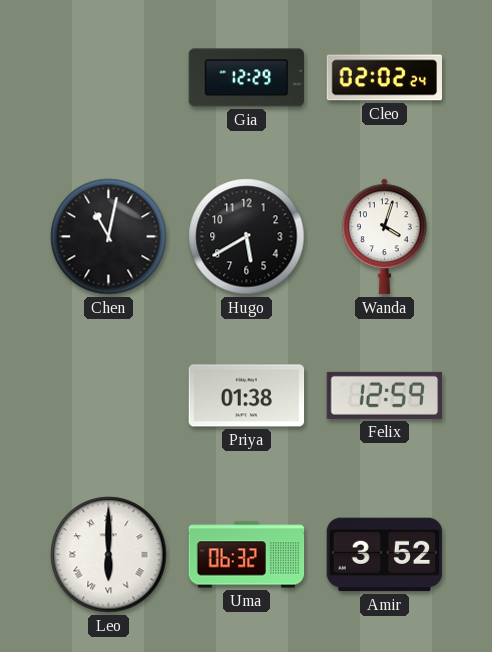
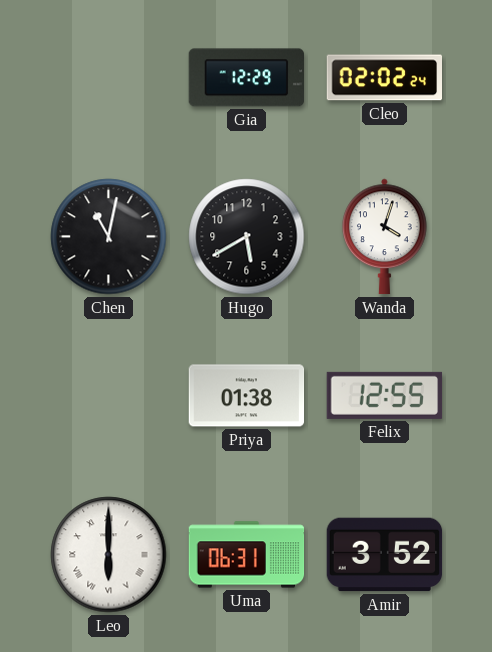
Felix: 12:59 -> 12:55
Uma: 06:32 -> 06:31
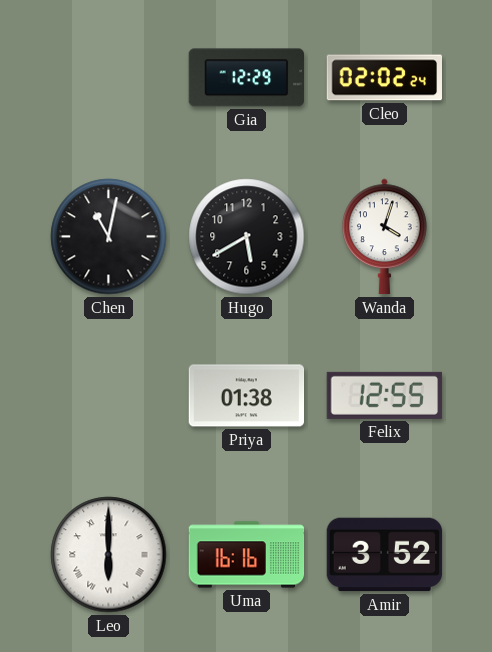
Uma: 06:31 -> 16:16
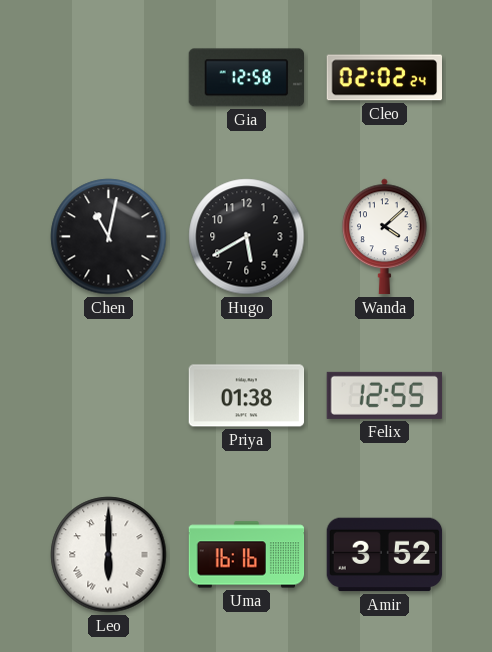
Gia: 12:29 -> 12:58
Wanda: 4:03 -> 4:08
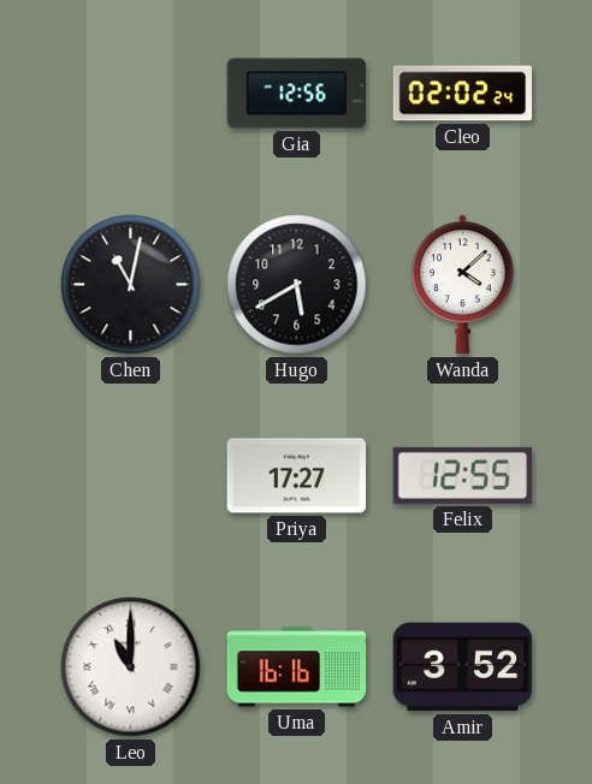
Gia: 12:58 -> 12:56
Priya: 01:38 -> 17:27
Leo: 6:00 -> 11:00
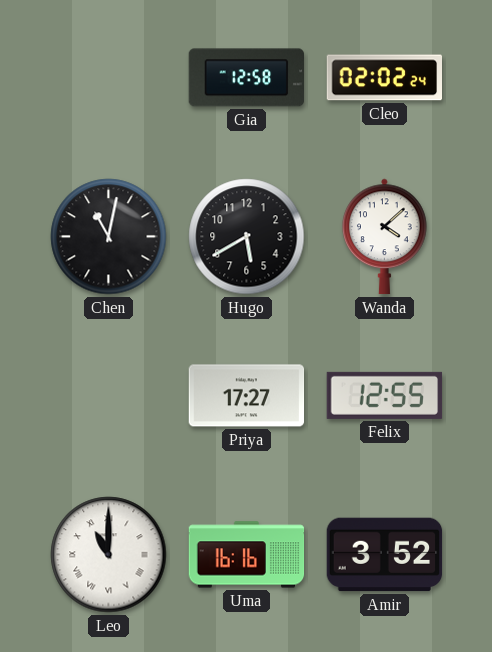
Gia: 12:56 -> 12:58
